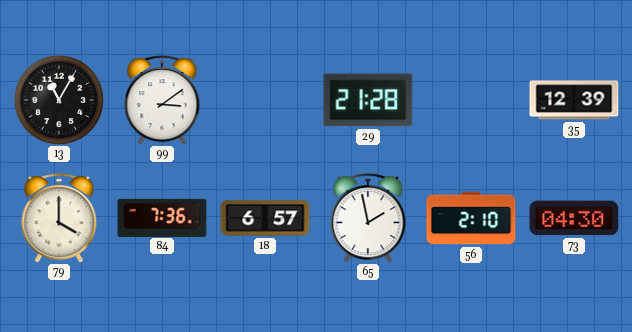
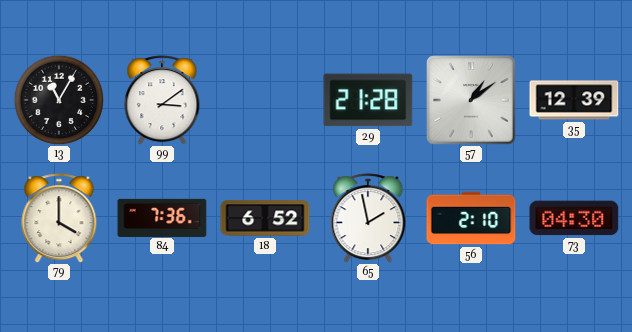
57: none -> 1:09
18: 6:57 -> 6:52
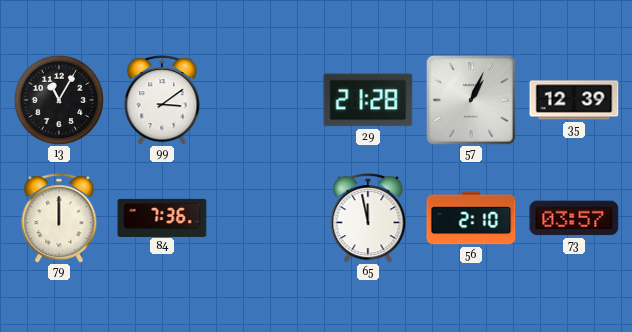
57: 1:09 -> 1:04
79: 4:00 -> 12:00
18: 6:52 -> none
65: 1:58 -> 11:58
73: 04:30 -> 03:57
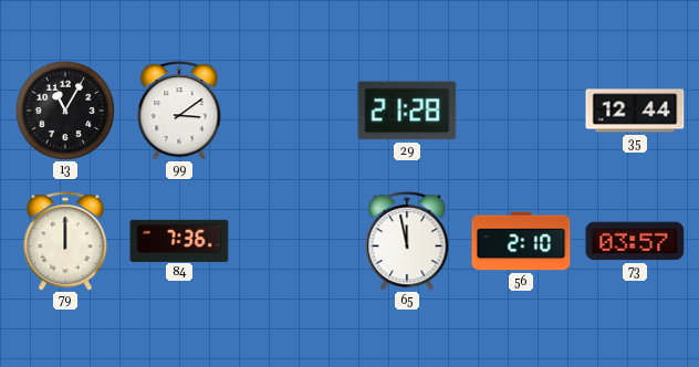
57: 1:04 -> none
35: 12:39 -> 12:44
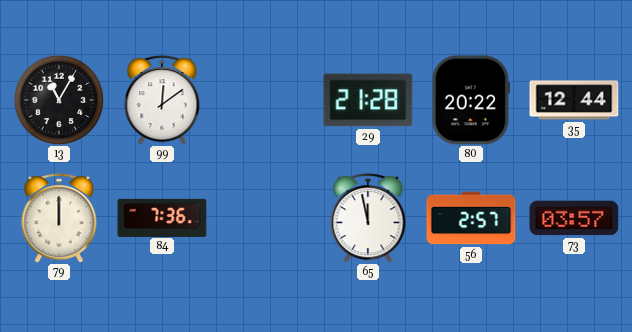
99: 3:09 -> 12:09
80: none -> 20:22
56: 2:10 -> 2:57
